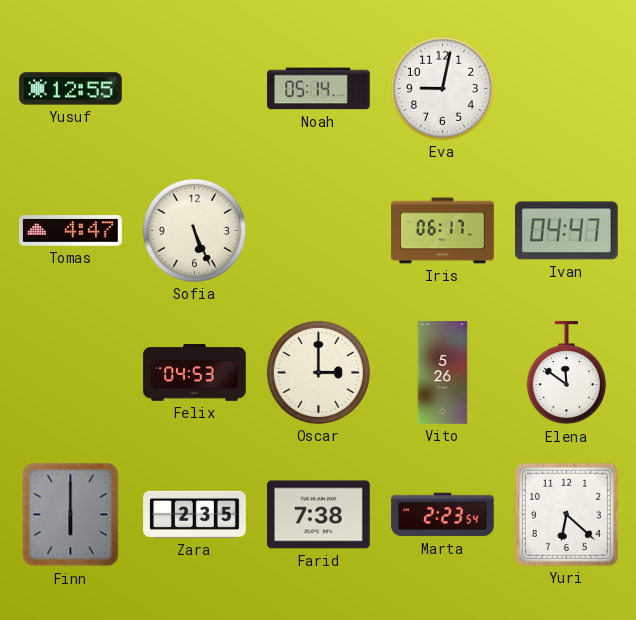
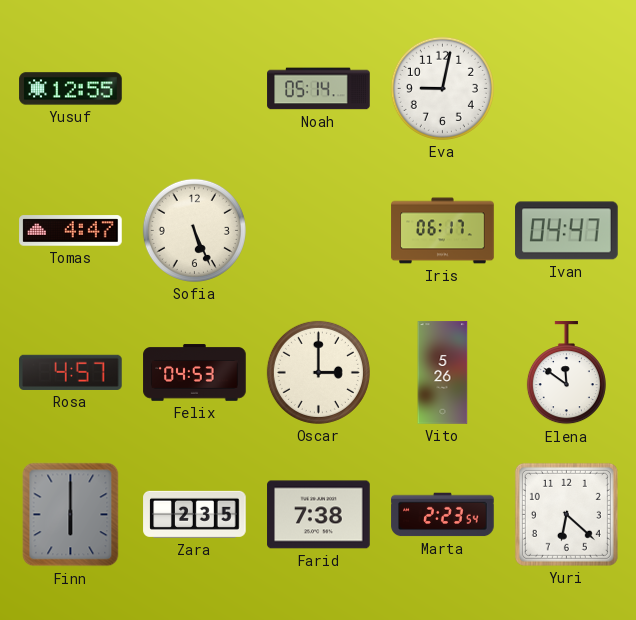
Rosa: none -> 4:57
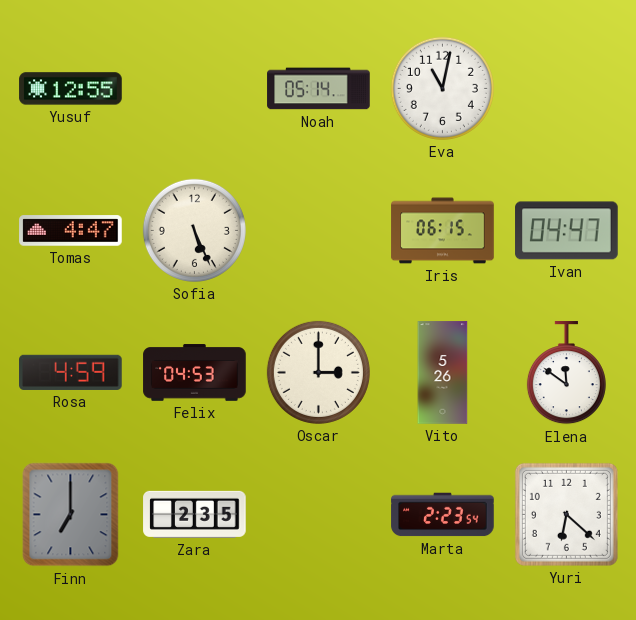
Eva: 9:02 -> 11:02
Iris: 06:17 -> 06:15
Rosa: 4:57 -> 4:59
Finn: 6:00 -> 7:00
Farid: 7:38 -> none
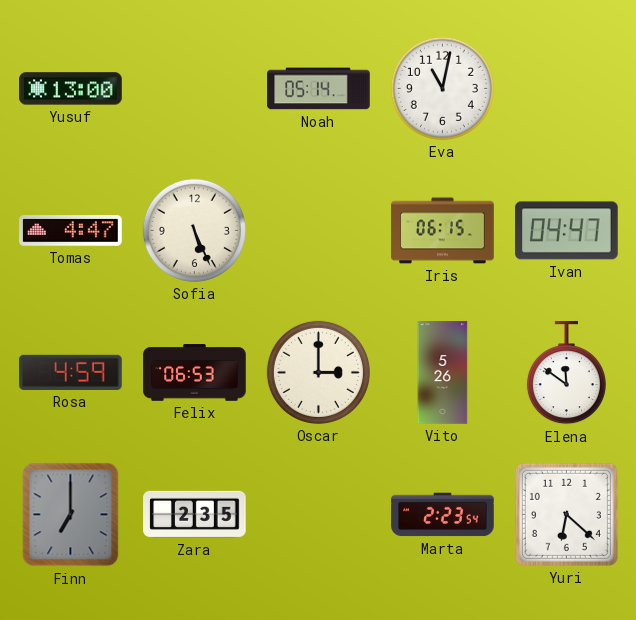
Yusuf: 12:55 -> 13:00
Felix: 04:53 -> 06:53
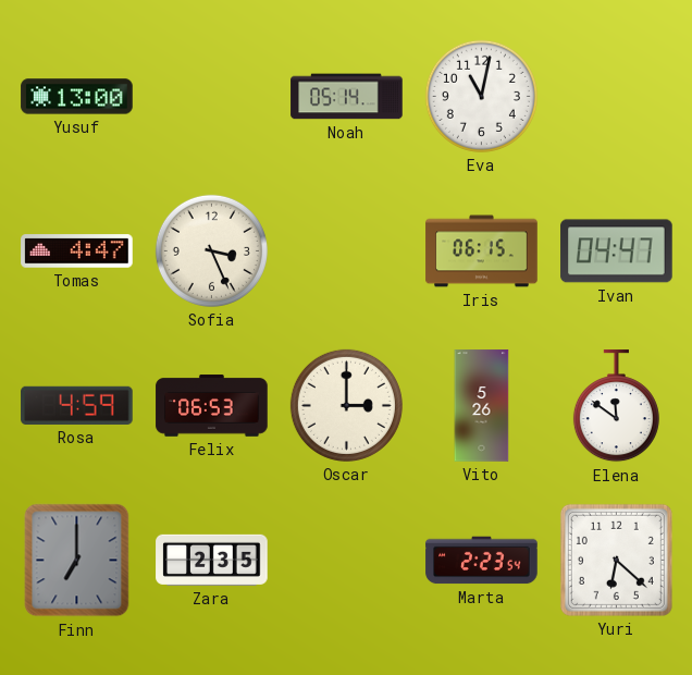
Sofia: 5:26 -> 3:26
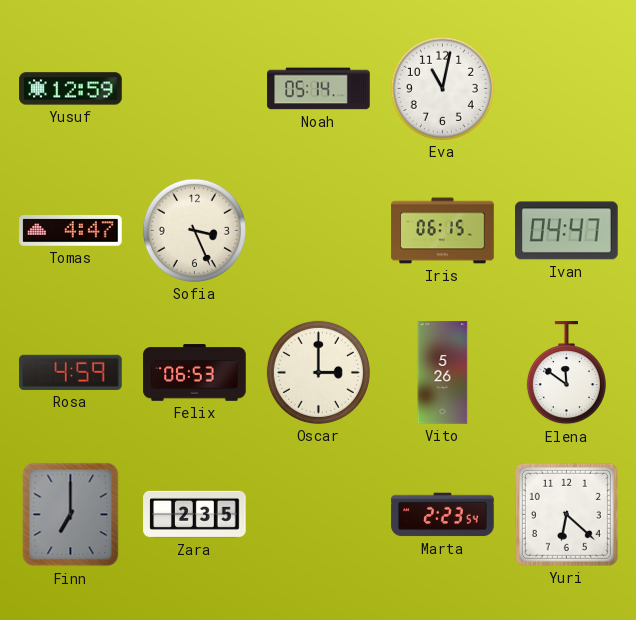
Yusuf: 13:00 -> 12:59
